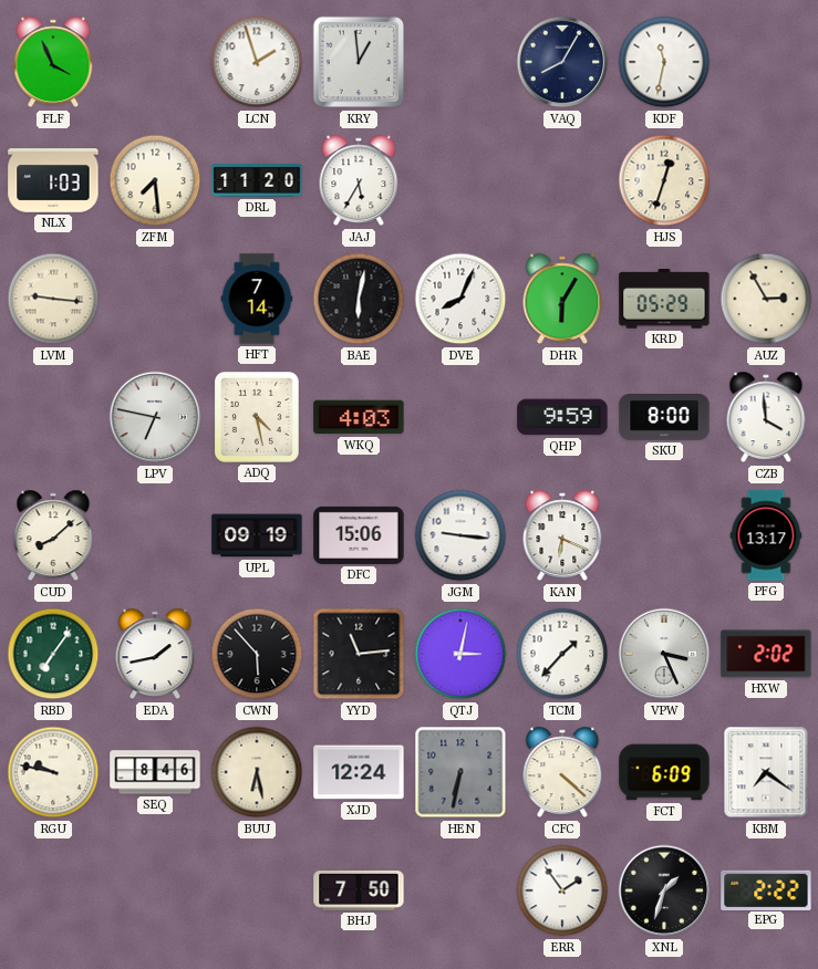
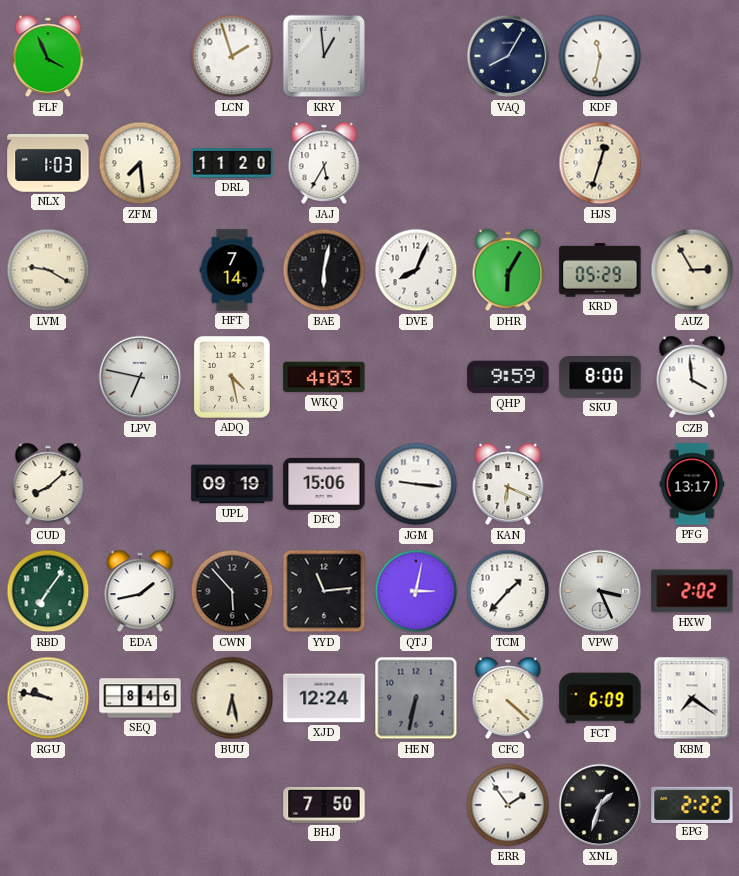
LVM: 9:16 -> 9:20
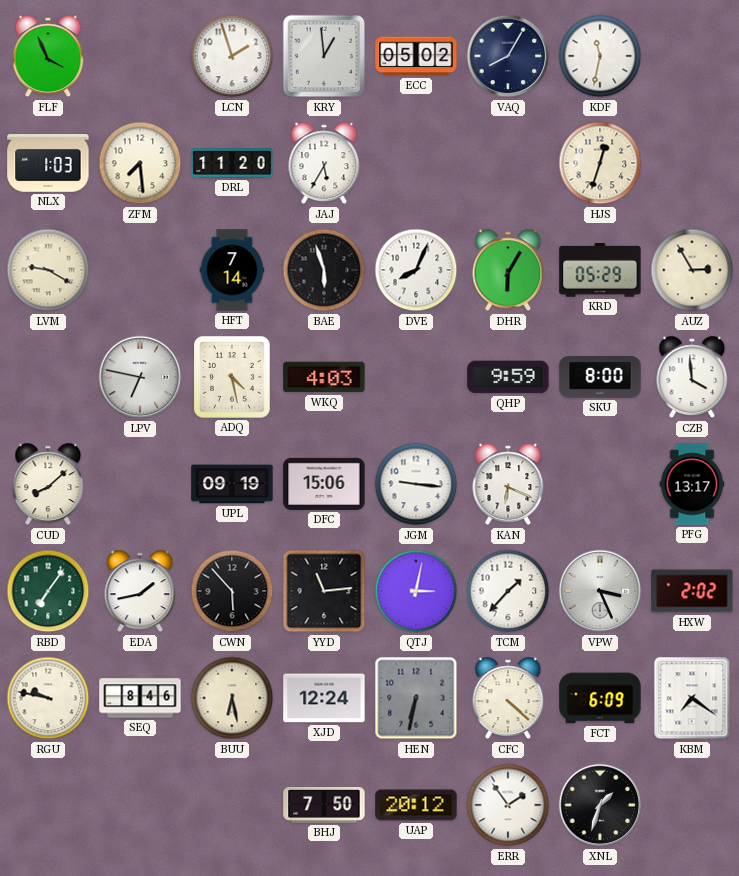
ECC: none -> 05:02
BAE: 6:02 -> 5:57
UAP: none -> 20:12
EPG: 2:22 -> none
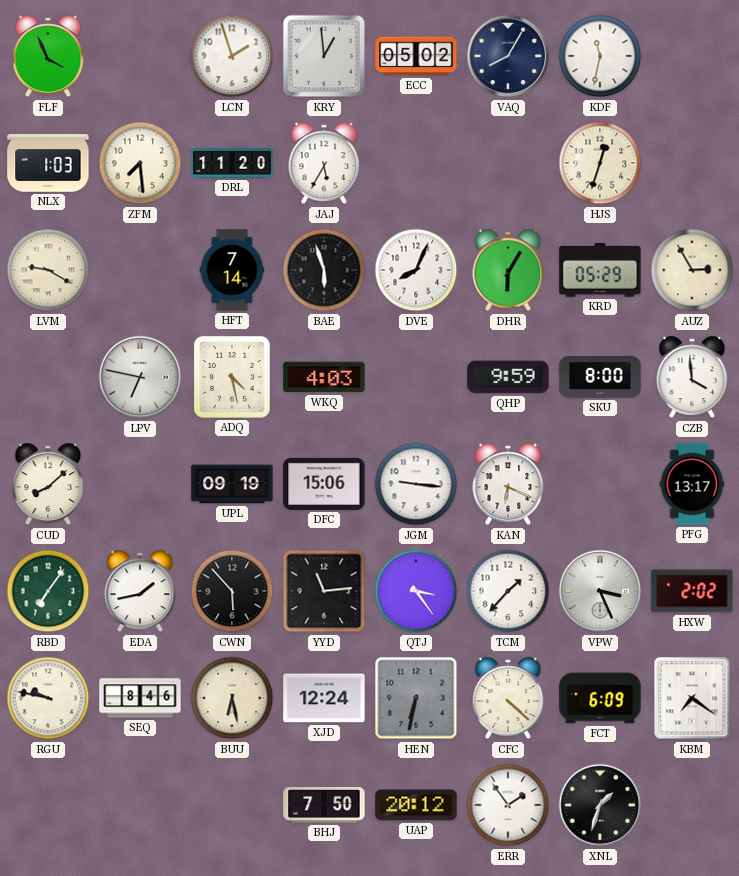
QTJ: 3:02 -> 3:24
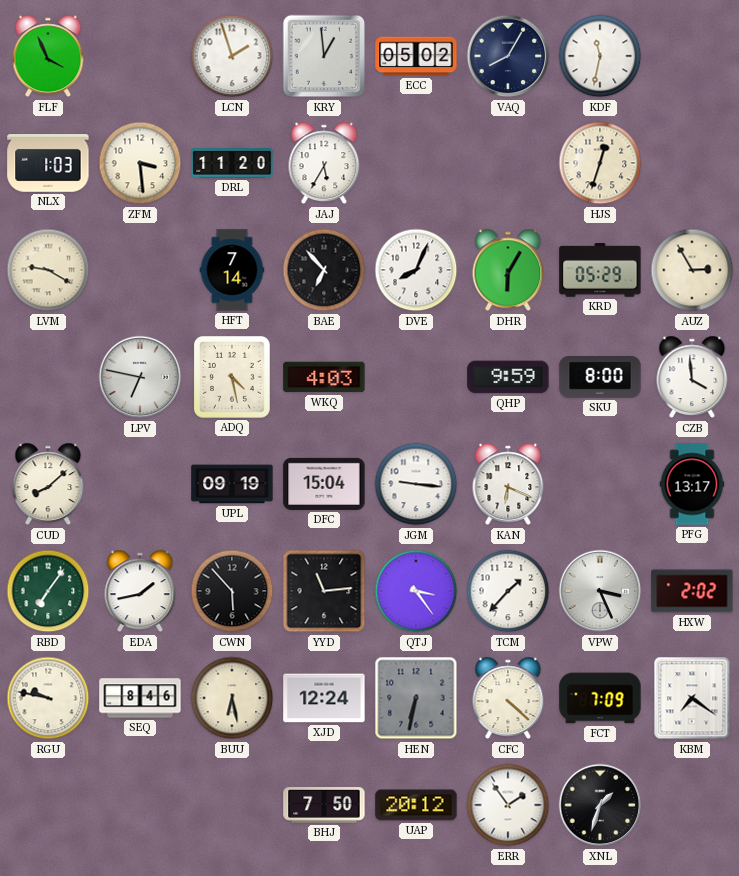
ZFM: 7:29 -> 3:29
BAE: 5:57 -> 6:53
DFC: 15:06 -> 15:04
FCT: 6:09 -> 7:09
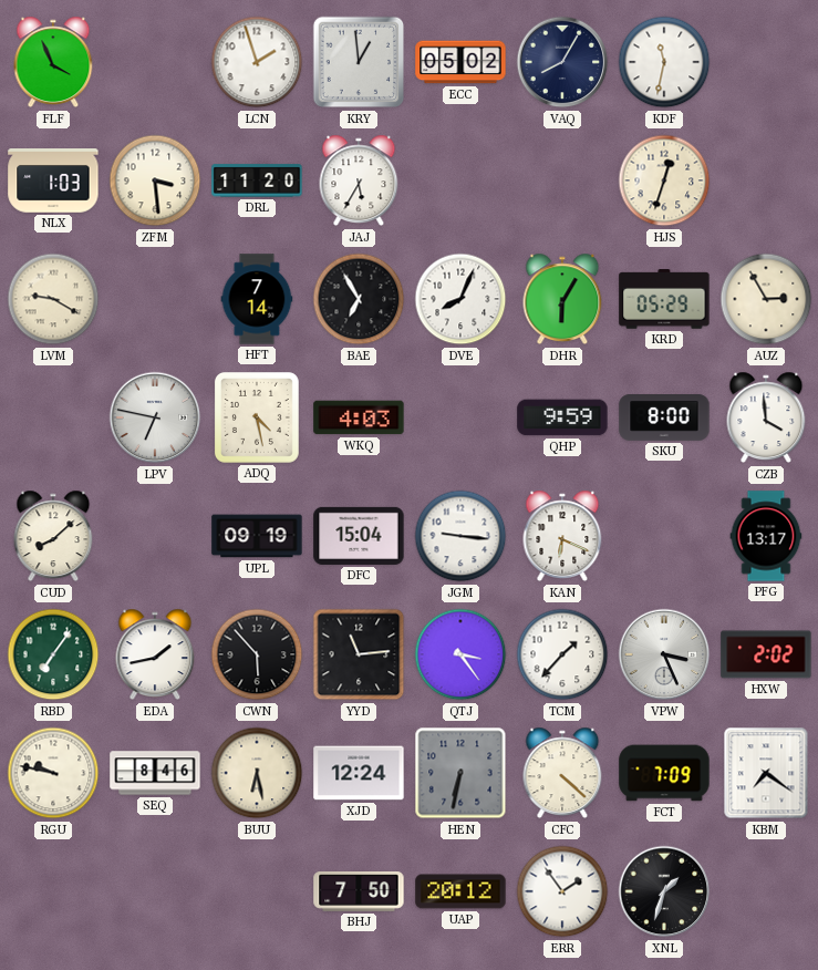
BAE: 6:53 -> 6:55
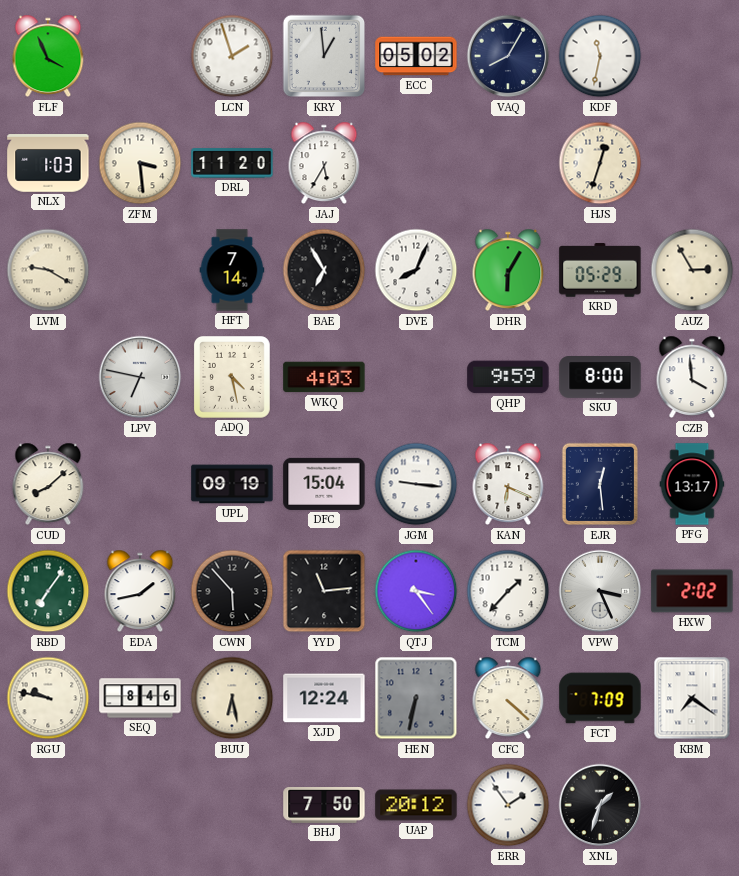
EJR: none -> 12:29
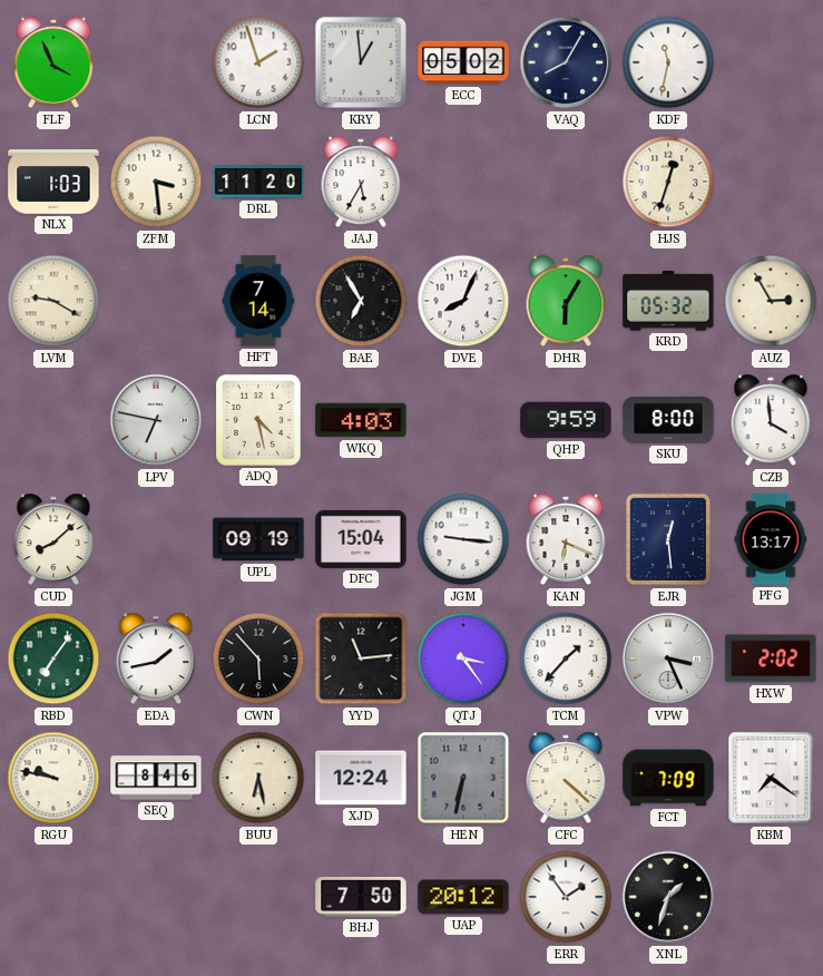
KRD: 05:29 -> 05:32
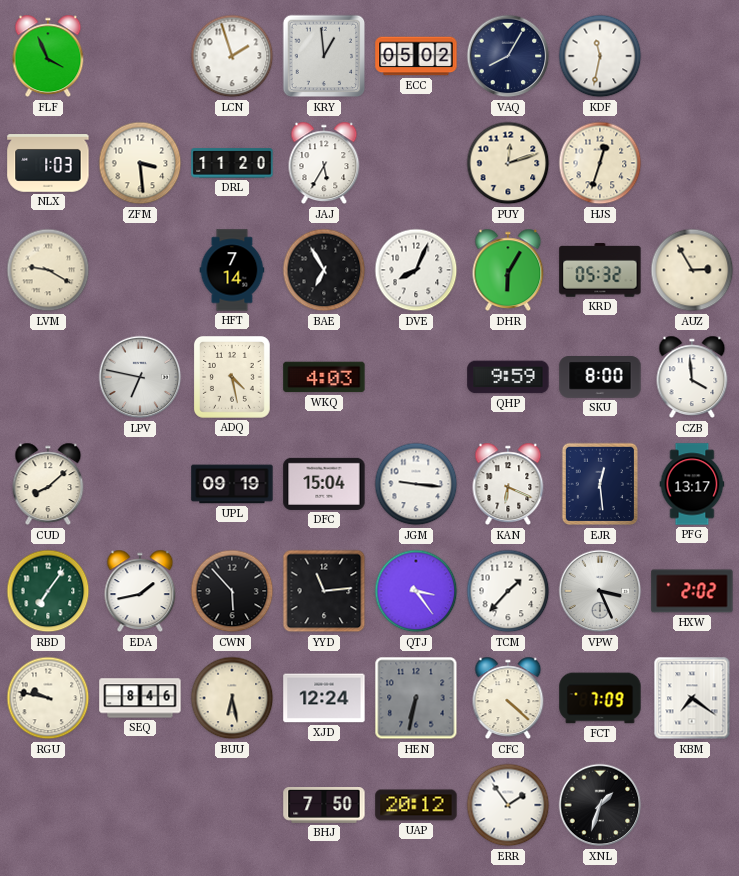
PUY: none -> 12:12
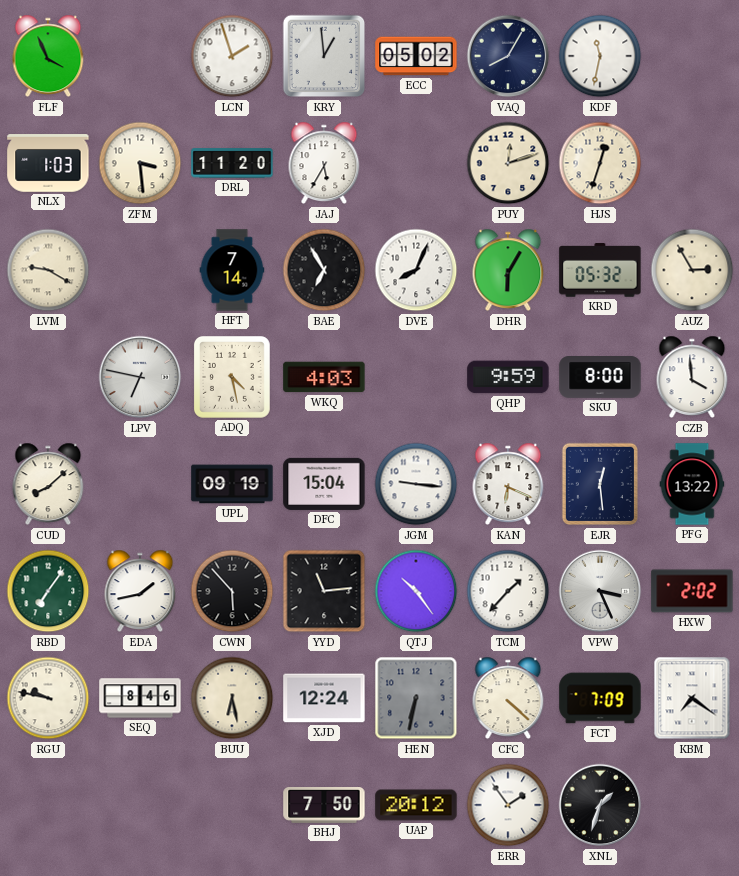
PFG: 13:17 -> 13:22
QTJ: 3:24 -> 10:24
